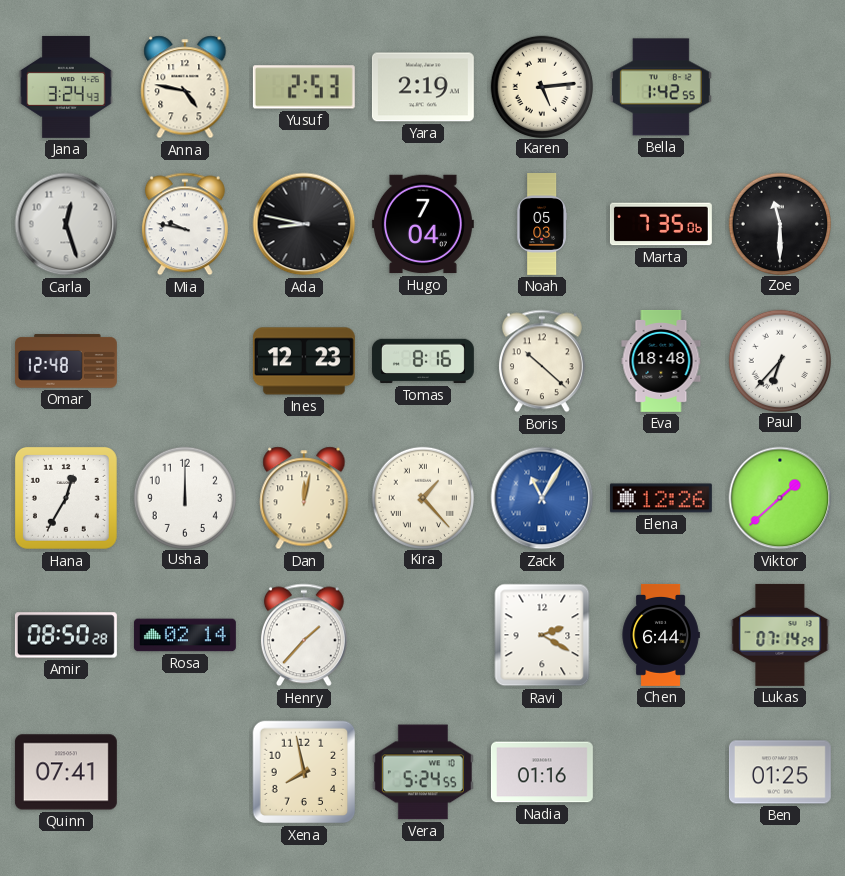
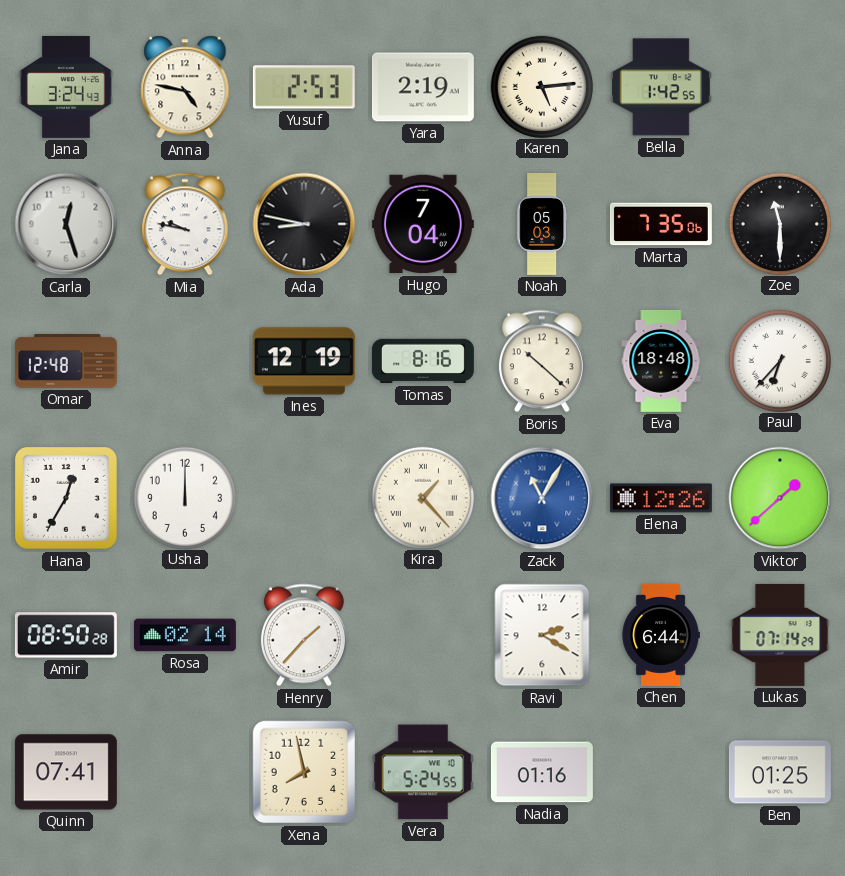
Ines: 12:23 -> 12:19
Dan: 12:02 -> none
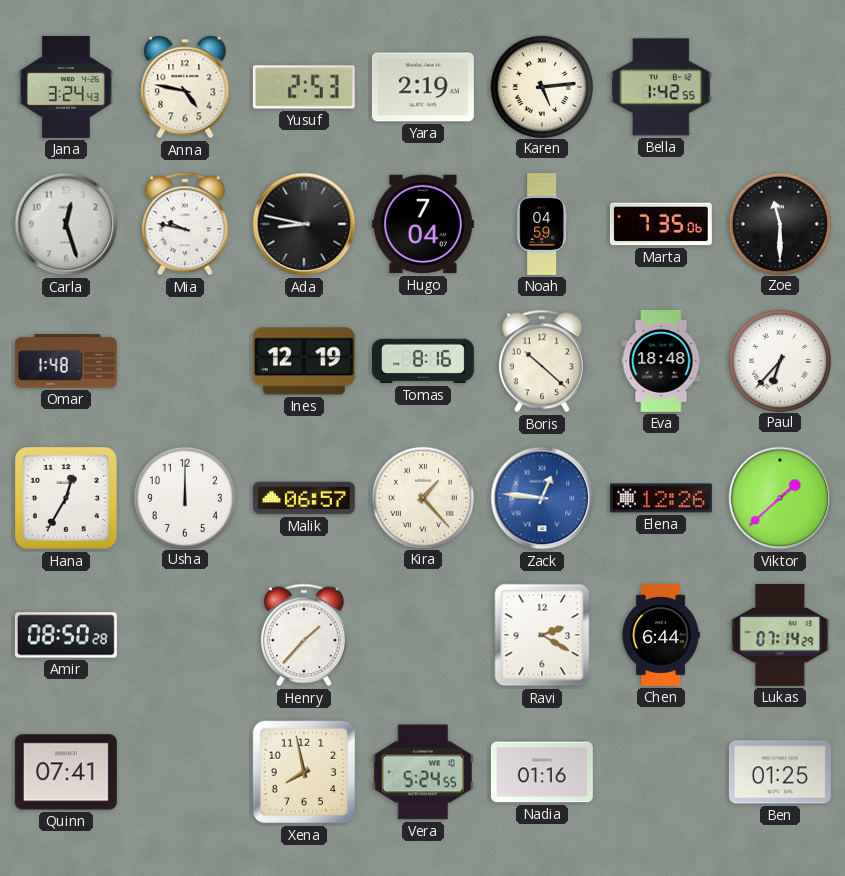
Noah: 05:03 -> 04:59
Omar: 12:48 -> 1:48
Malik: none -> 06:57
Zack: 11:05 -> 12:46
Rosa: 02:14 -> none
